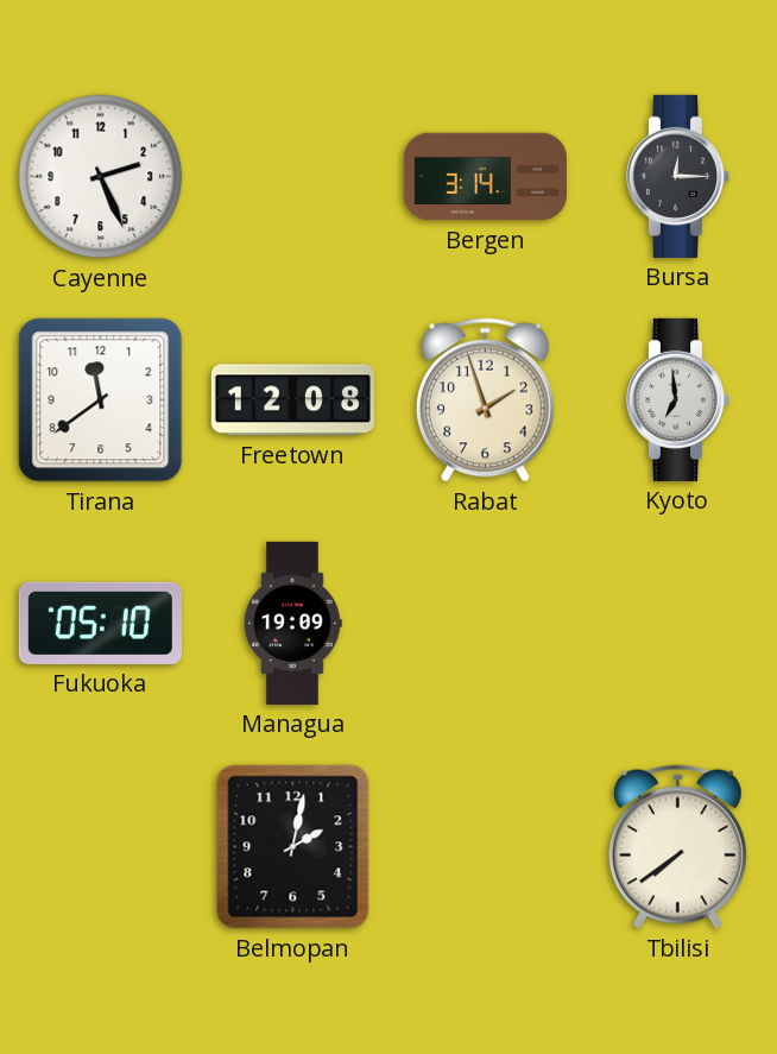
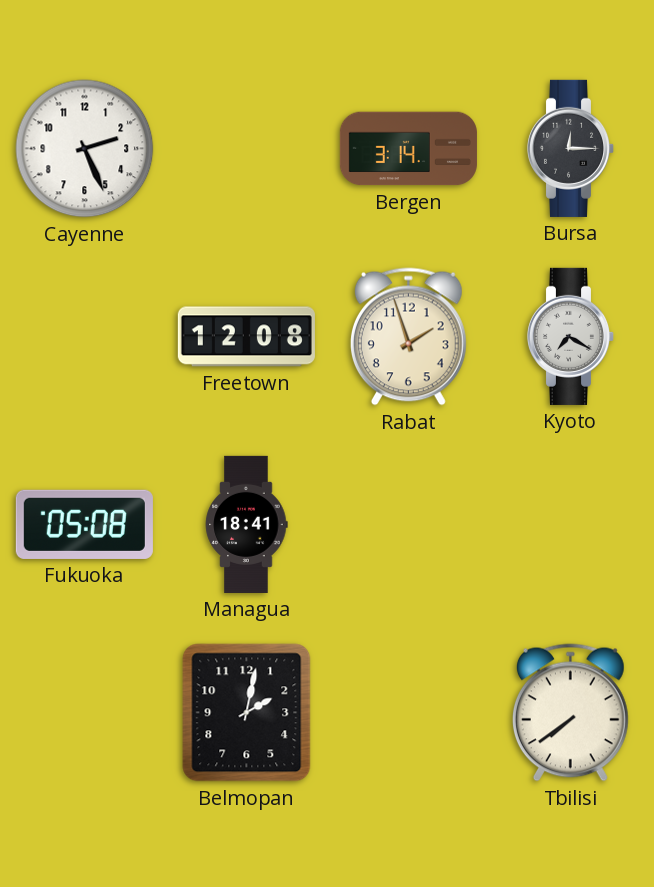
Tirana: 11:39 -> none
Kyoto: 6:59 -> 7:20
Fukuoka: 05:10 -> 05:08
Managua: 19:09 -> 18:41
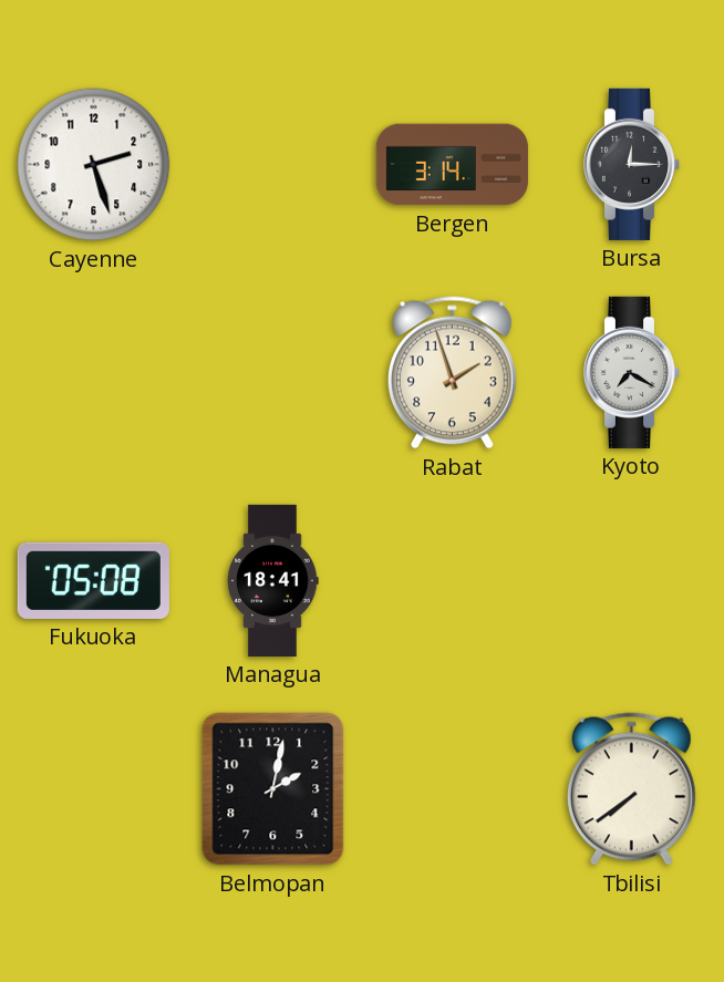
Cayenne: 2:26 -> 2:27
Freetown: 12:08 -> none
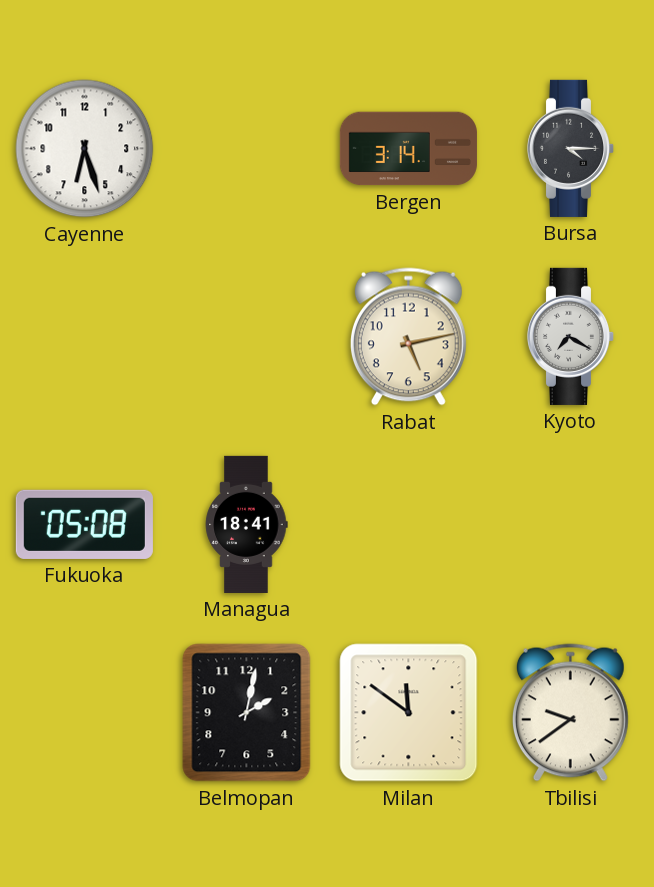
Cayenne: 2:27 -> 6:27
Bursa: 12:15 -> 4:15
Rabat: 1:57 -> 5:13
Milan: none -> 11:51
Tbilisi: 7:39 -> 9:39
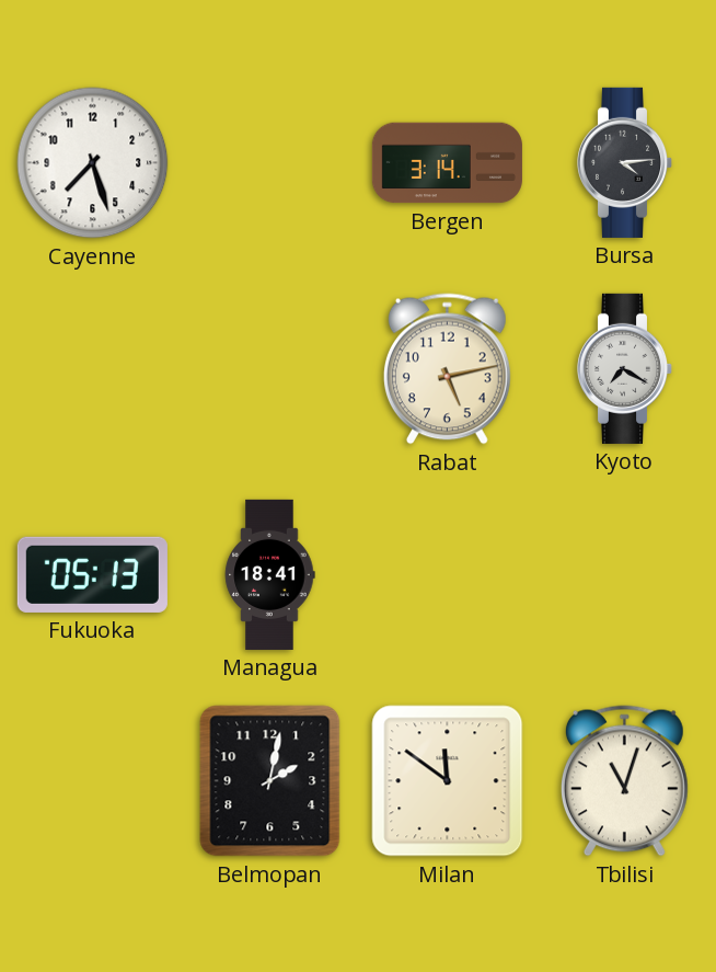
Cayenne: 6:27 -> 7:27
Bursa: 4:15 -> 4:14
Fukuoka: 05:08 -> 05:13
Tbilisi: 9:39 -> 11:03
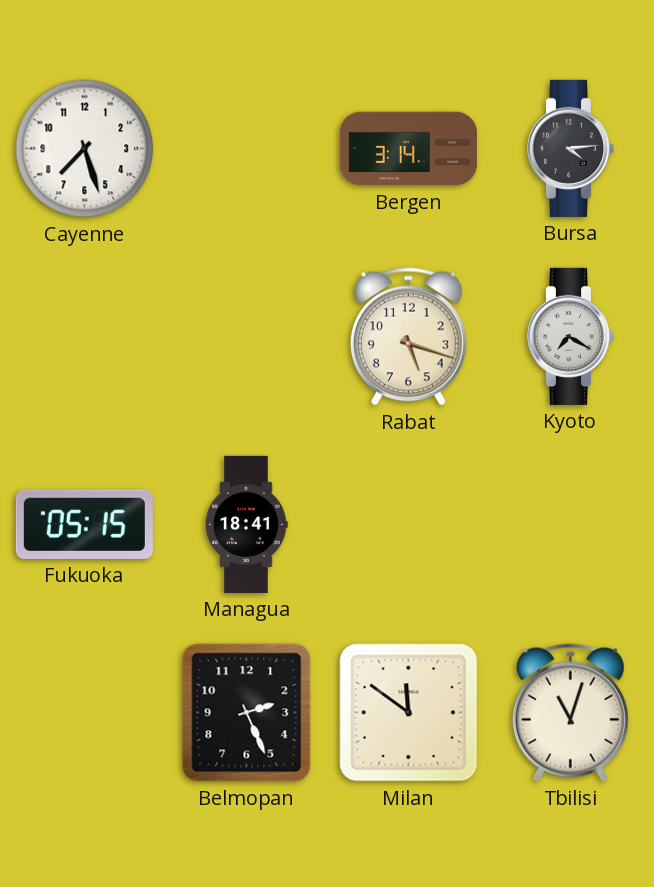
Rabat: 5:13 -> 5:18
Fukuoka: 05:13 -> 05:15
Belmopan: 2:02 -> 2:26
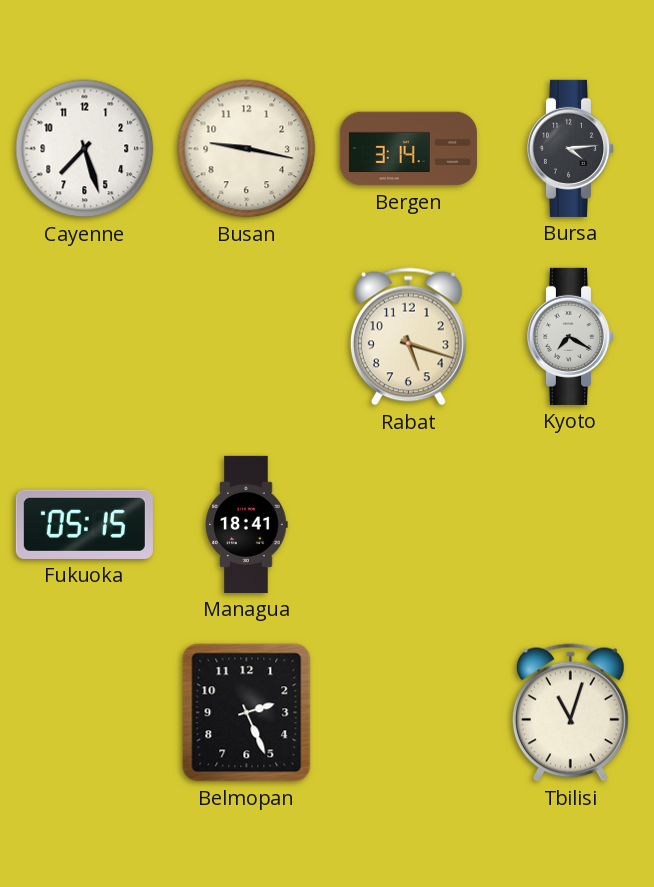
Busan: none -> 9:17
Milan: 11:51 -> none
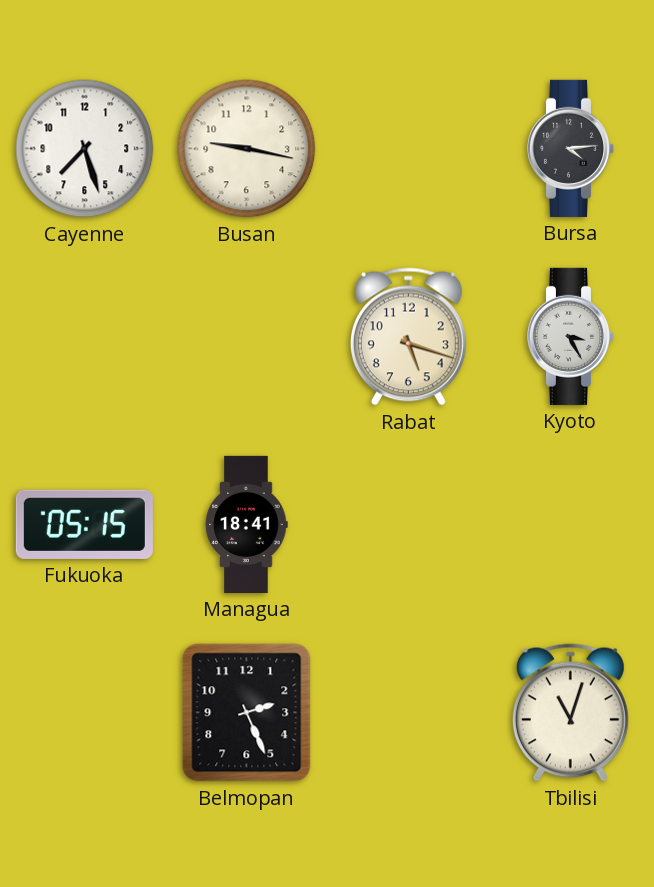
Bergen: 3:14 -> none
Kyoto: 7:20 -> 3:25
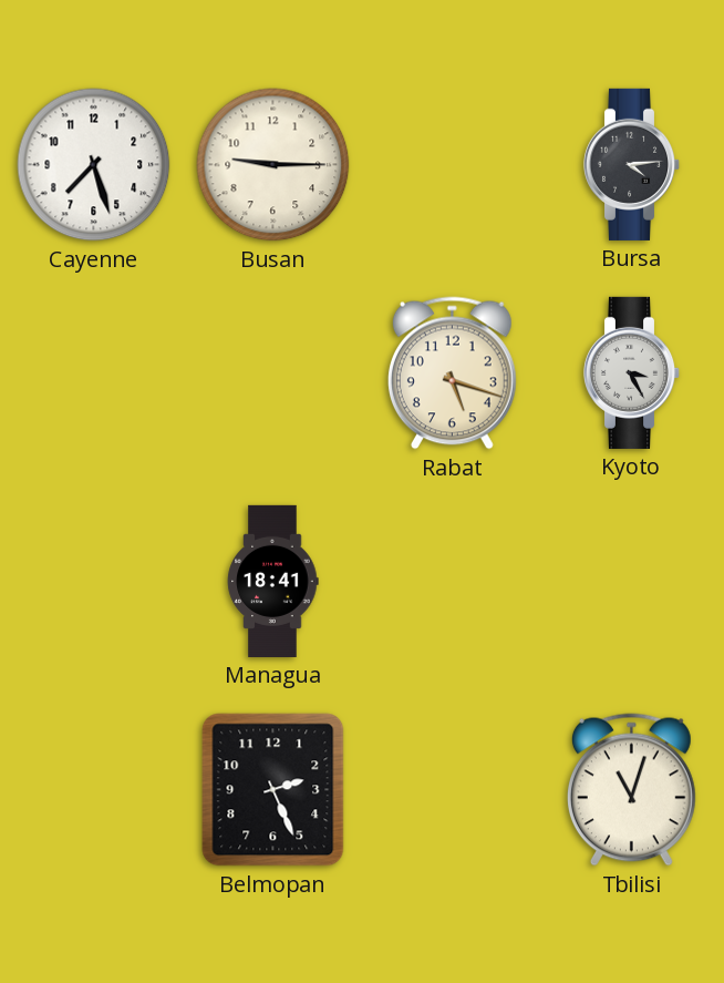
Busan: 9:17 -> 9:15
Fukuoka: 05:15 -> none
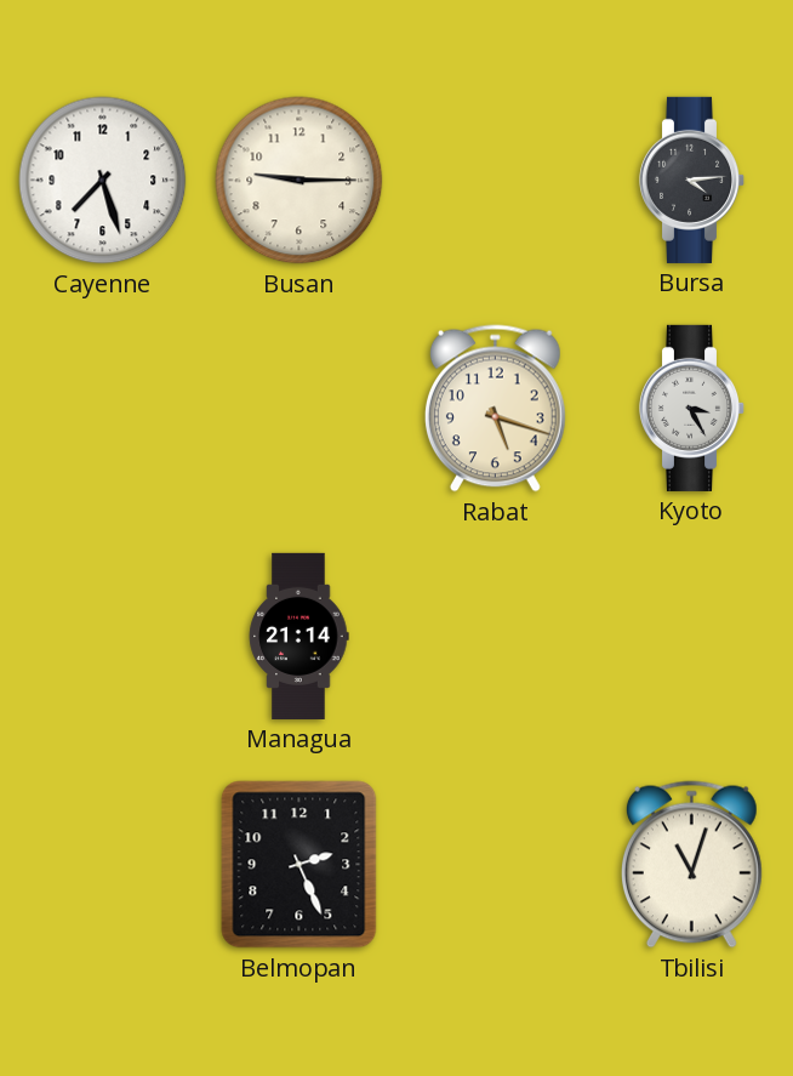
Managua: 18:41 -> 21:14
